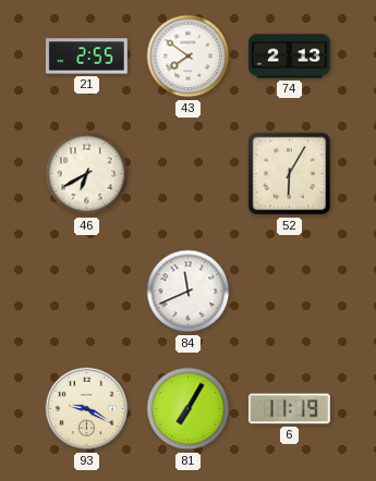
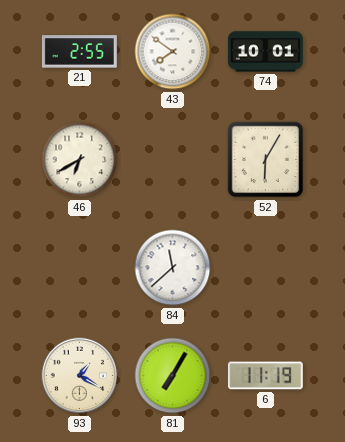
74: 2:13 -> 10:01
84: 11:41 -> 11:38
93: 9:20 -> 1:20
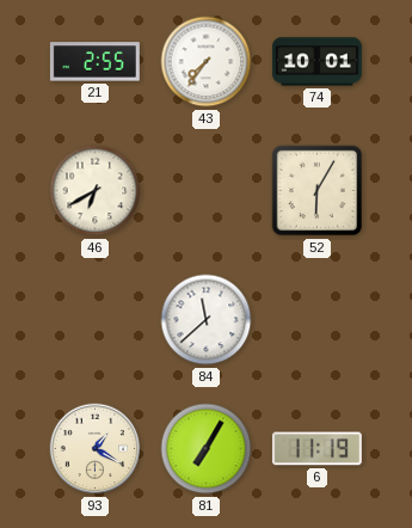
43: 7:51 -> 7:36
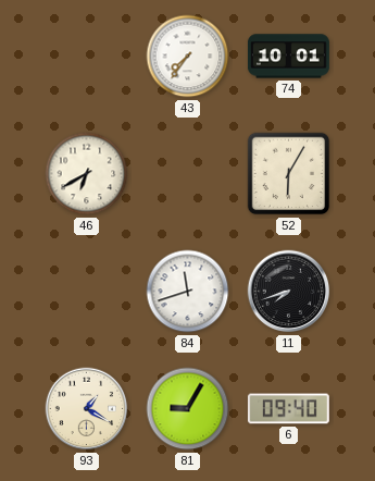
21: 2:55 -> none
84: 11:38 -> 11:42
11: none -> 7:42
81: 7:05 -> 9:05
6: 11:19 -> 09:40
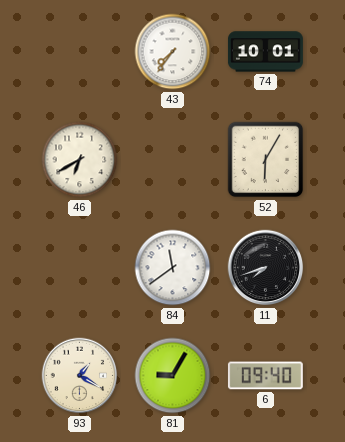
84: 11:42 -> 11:39
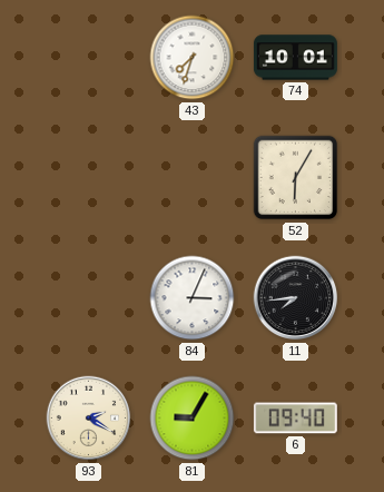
43: 7:36 -> 7:33
46: 6:40 -> none
84: 11:39 -> 3:04
11: 7:42 -> 7:44
93: 1:20 -> 2:20
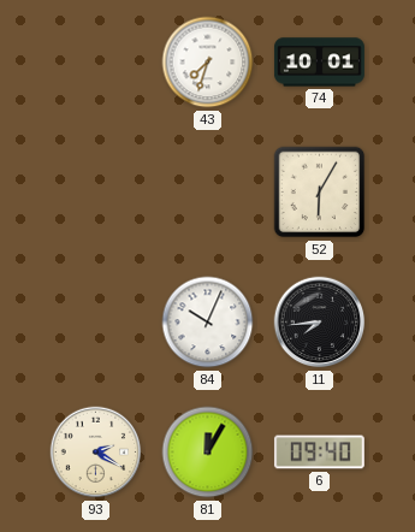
84: 3:04 -> 10:04
81: 9:05 -> 12:05
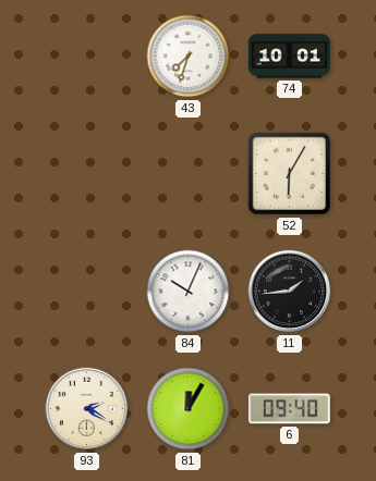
11: 7:44 -> 1:44
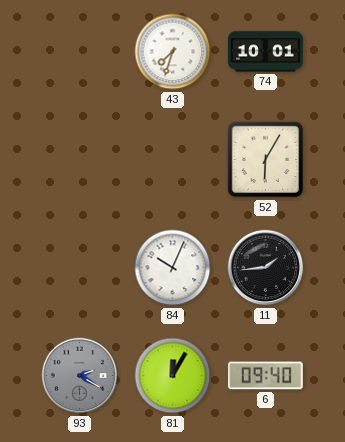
93 dial: cream -> grey
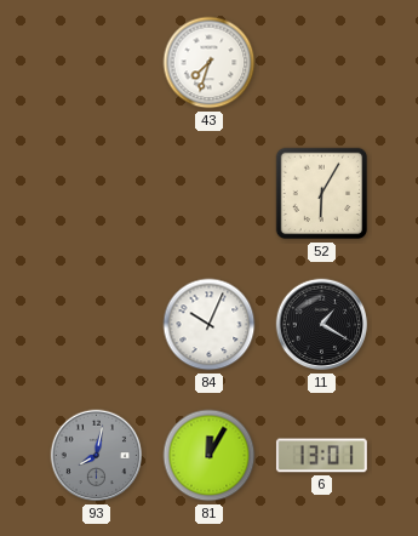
74: 10:01 -> none
11: 1:44 -> 1:20
93: 2:20 -> 8:02
6: 09:40 -> 13:01
